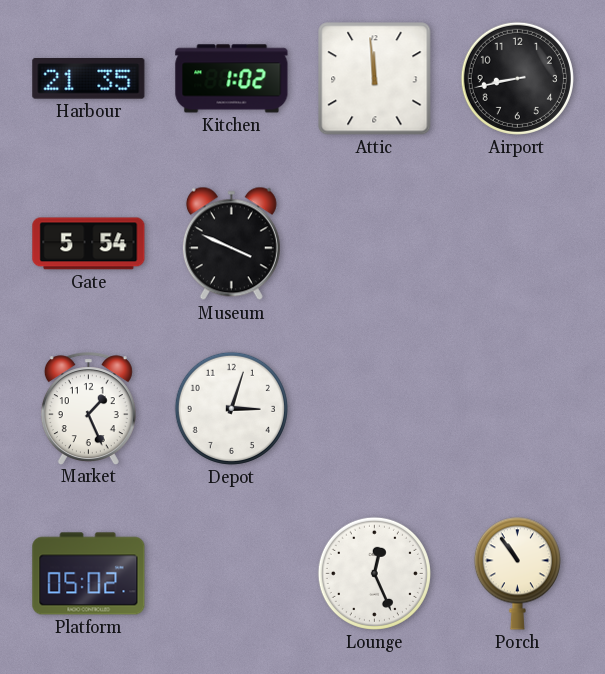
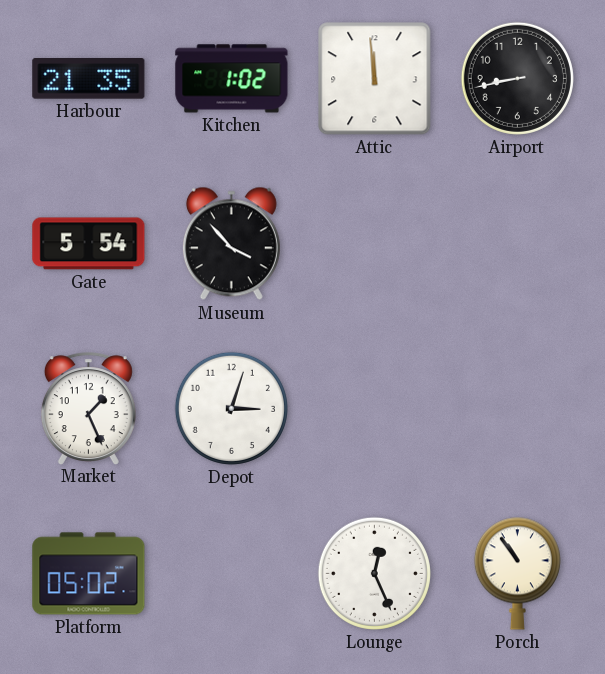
Museum: 3:49 -> 3:53
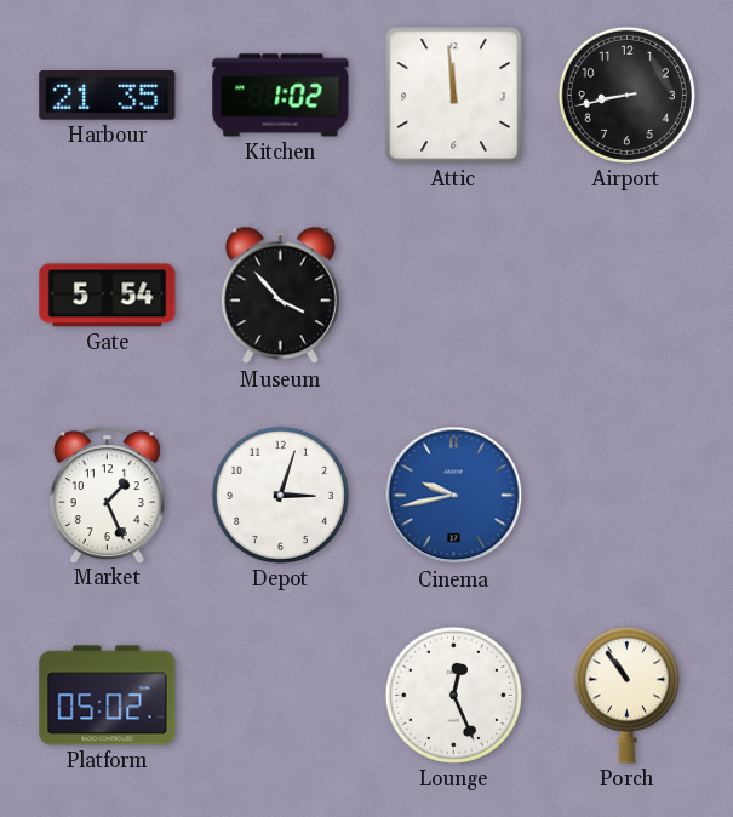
Cinema: none -> 9:43
